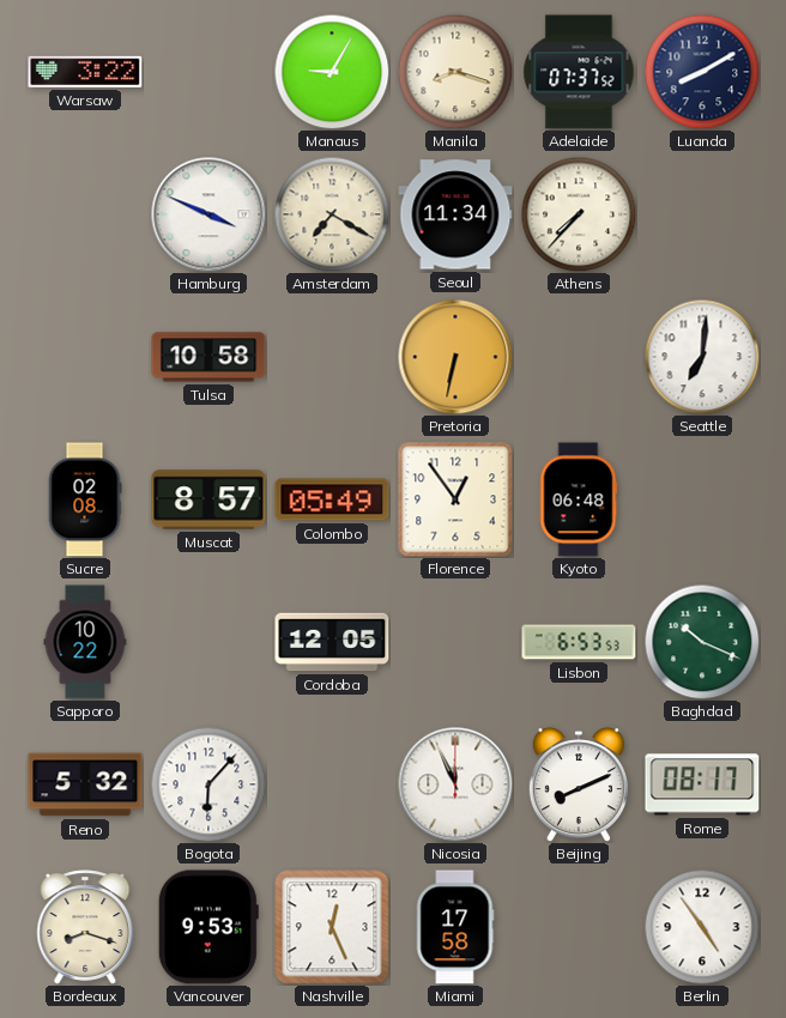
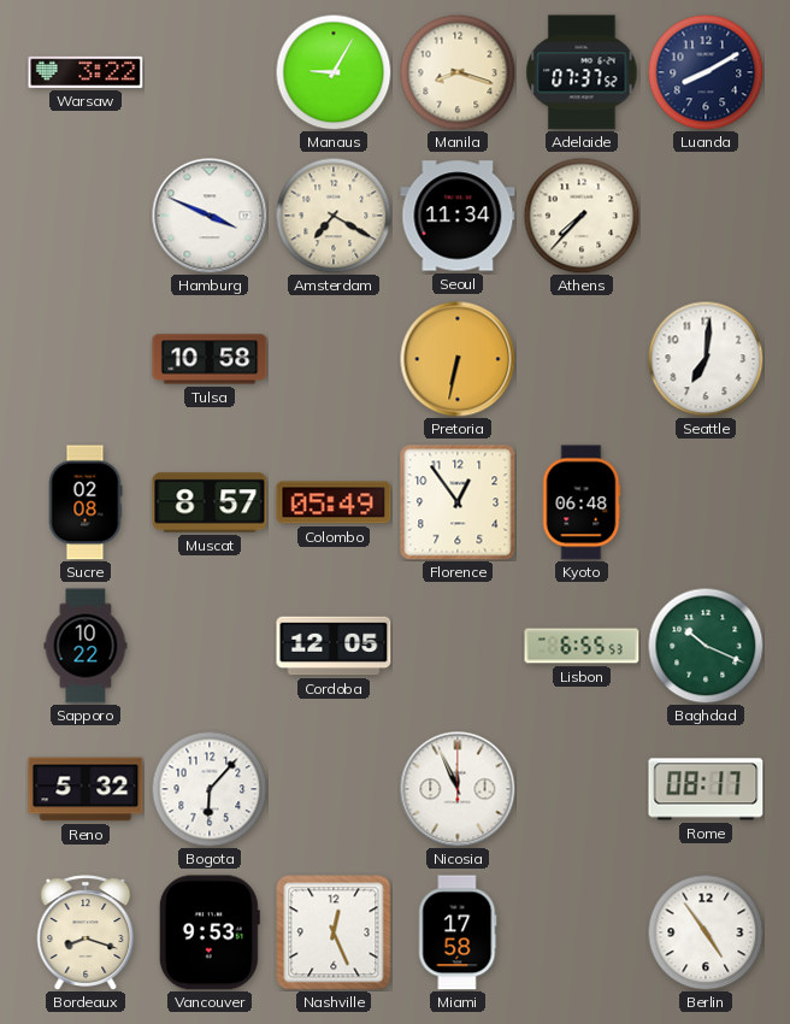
Lisbon: 6:53 -> 6:55
Beijing: 8:11 -> none
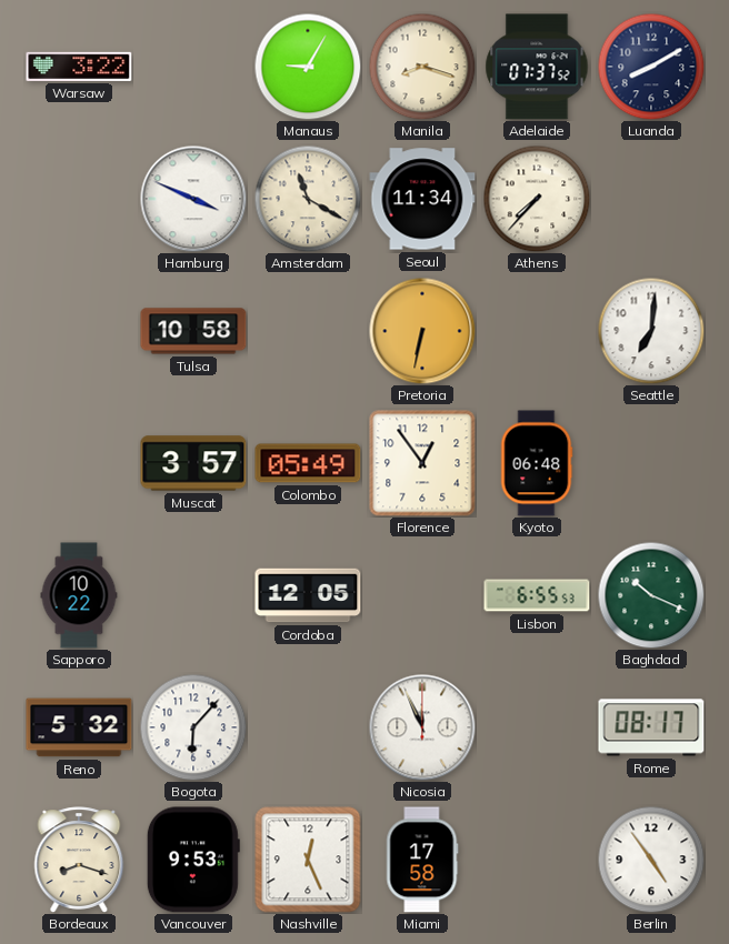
Amsterdam: 7:20 -> 11:20
Sucre: 02:08 -> none
Muscat: 8:57 -> 3:57
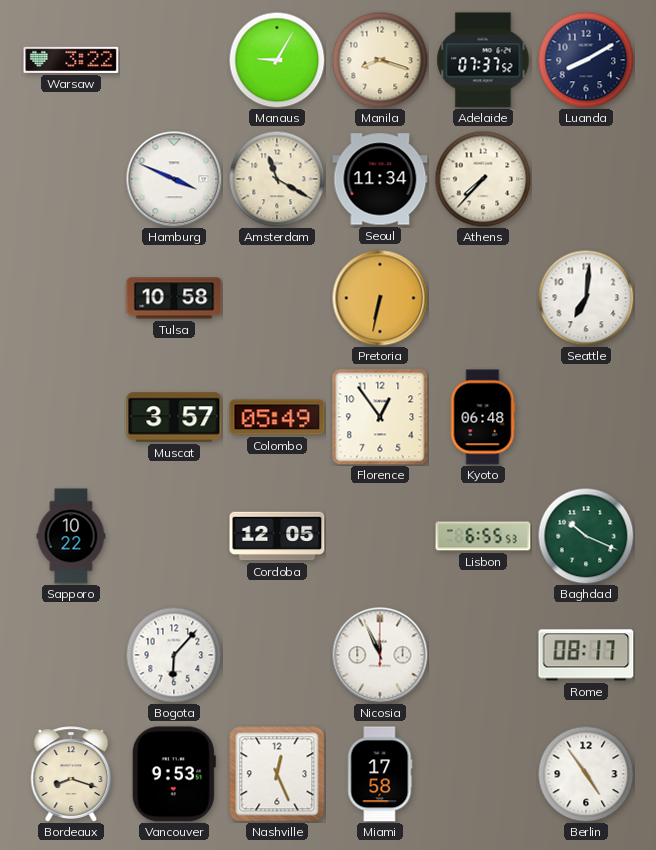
Reno: 5:32 -> none
